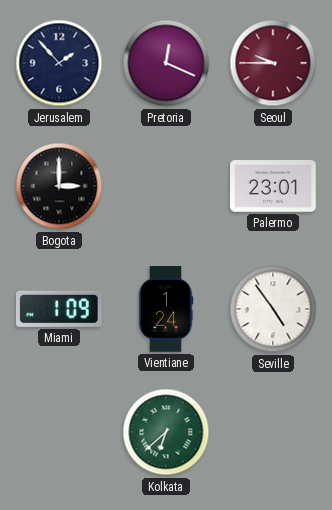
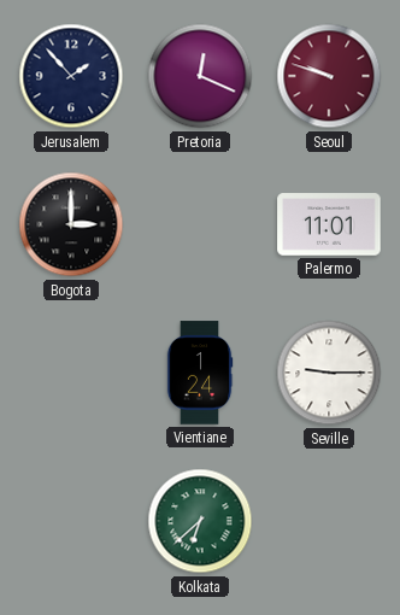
Seoul: 9:45 -> 9:48
Palermo: 23:01 -> 11:01
Miami: 1:09 -> none
Seville: 4:54 -> 9:15
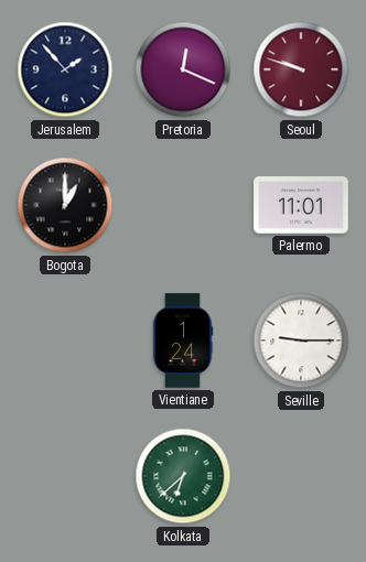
Bogota: 3:00 -> 1:00
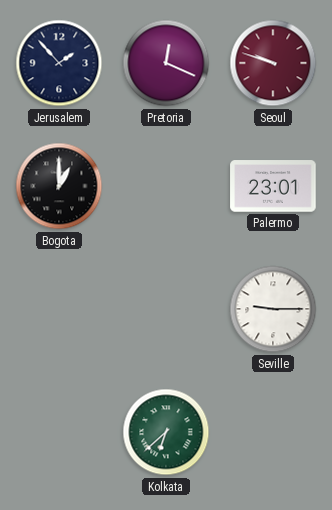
Palermo: 11:01 -> 23:01
Vientiane: 1:24 -> none
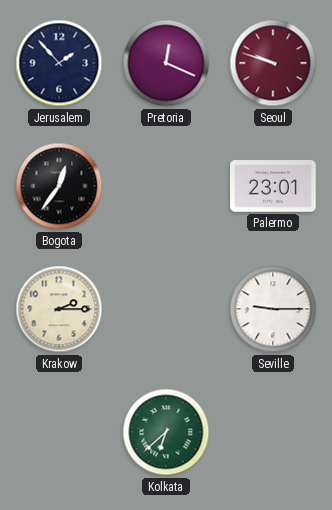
Bogota: 1:00 -> 12:36
Krakow: none -> 2:15
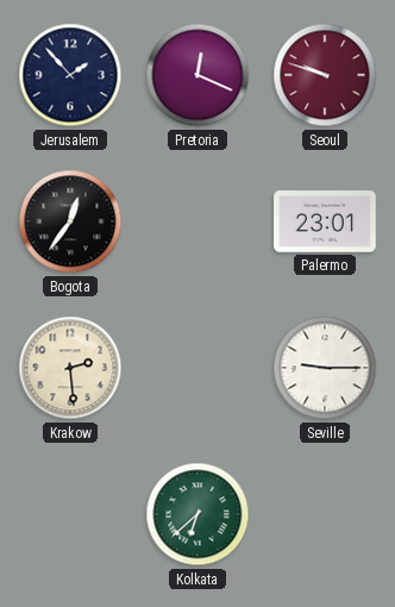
Krakow: 2:15 -> 2:29
